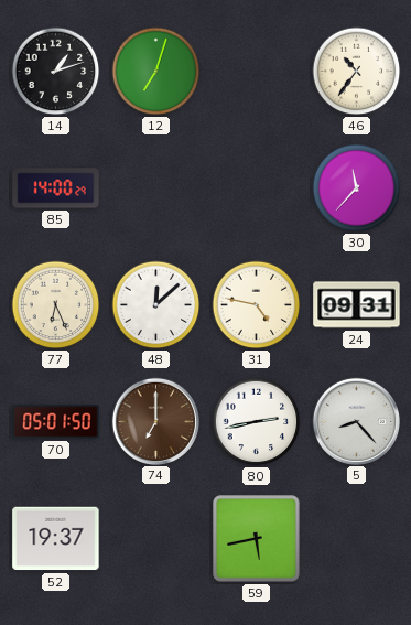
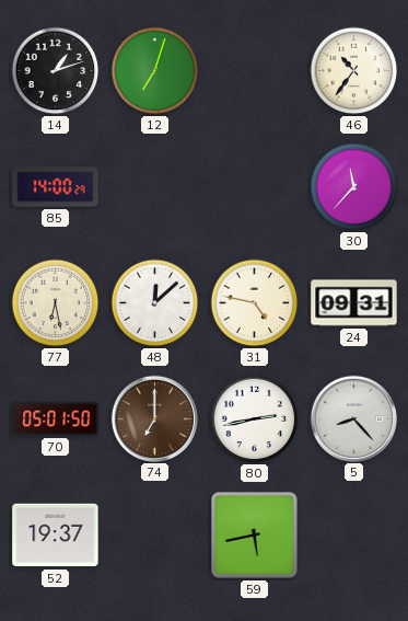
77: 6:26 -> 6:28
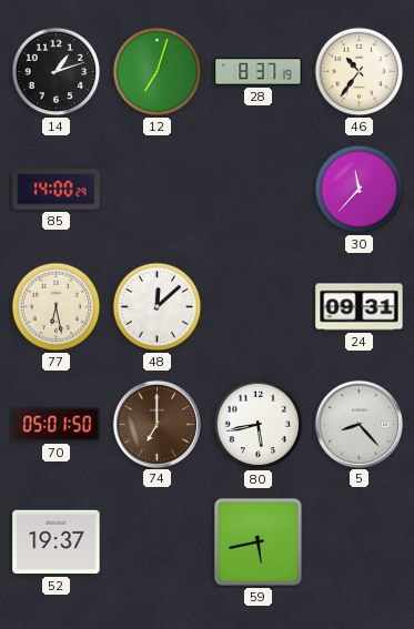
28: none -> 8:37
31: 4:47 -> none
80: 2:43 -> 5:43
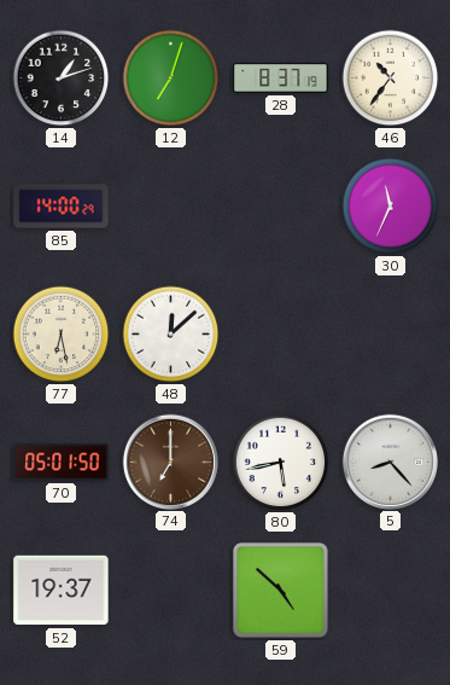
30: 11:37 -> 11:34
24: 09:31 -> none
59: 5:43 -> 4:52
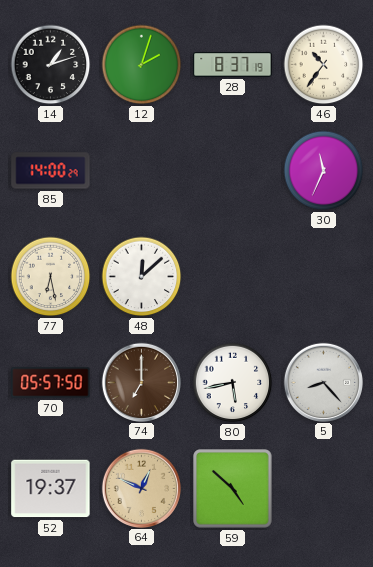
12: 7:03 -> 2:03
70: 05:01 -> 05:57
64: none -> 12:49
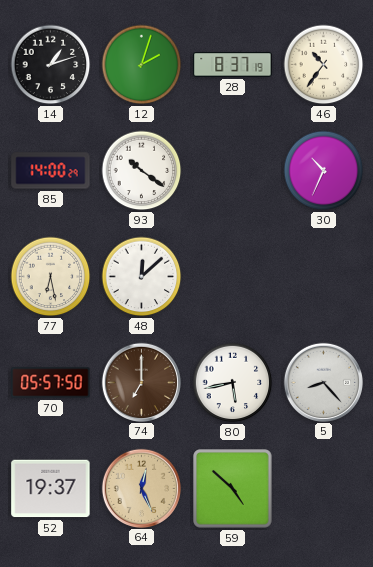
93: none -> 10:21
30: 11:34 -> 10:34
64: 12:49 -> 12:26
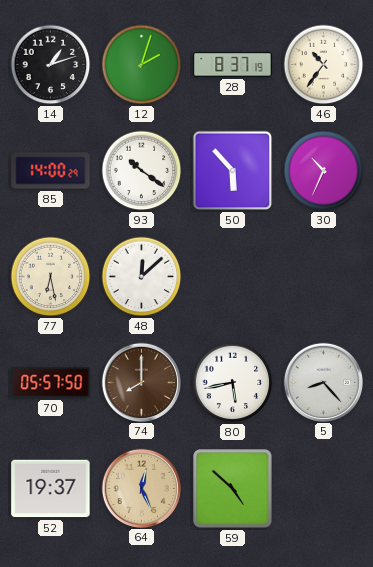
50: none -> 5:53
74: 7:00 -> 8:00
